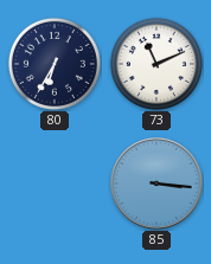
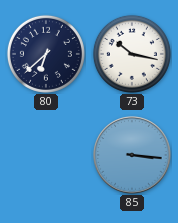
80: 6:35 -> 6:38
73: 11:11 -> 10:17
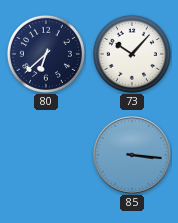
73: 10:17 -> 10:07
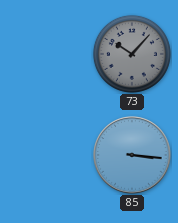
80: 6:38 -> none
73 dial: white -> grey
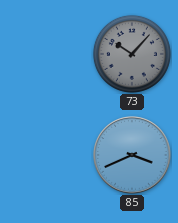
85: 3:16 -> 3:41
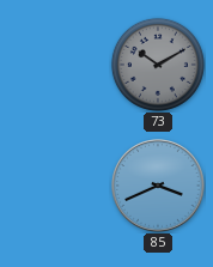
73: 10:07 -> 10:10
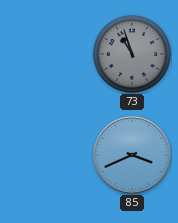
73: 10:10 -> 10:57
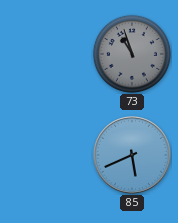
85: 3:41 -> 5:41
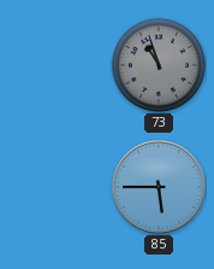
85: 5:41 -> 5:45
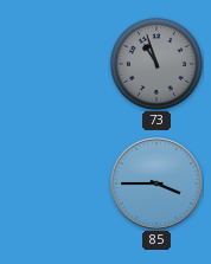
85: 5:45 -> 3:45
